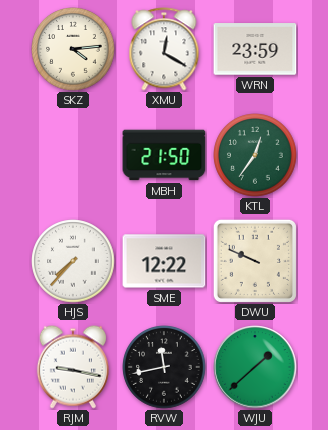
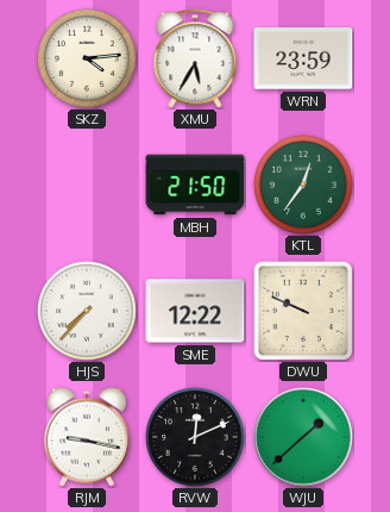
XMU: 12:20 -> 5:35
RVW: 11:43 -> 12:11
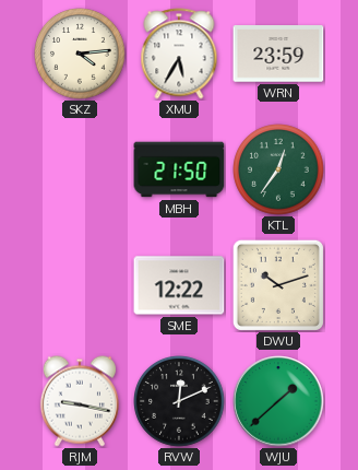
HJS: 7:37 -> none
DWU: 9:49 -> 10:12
